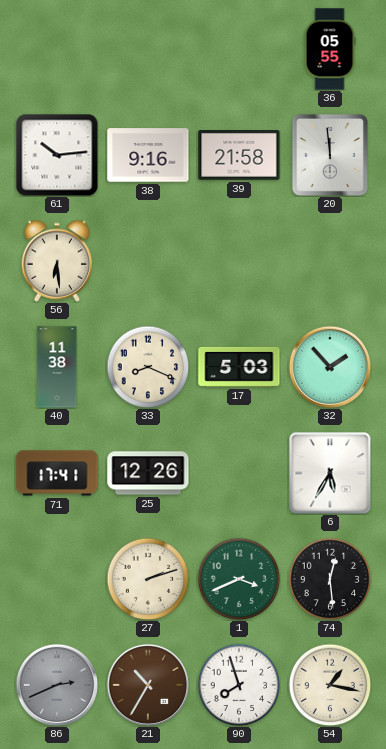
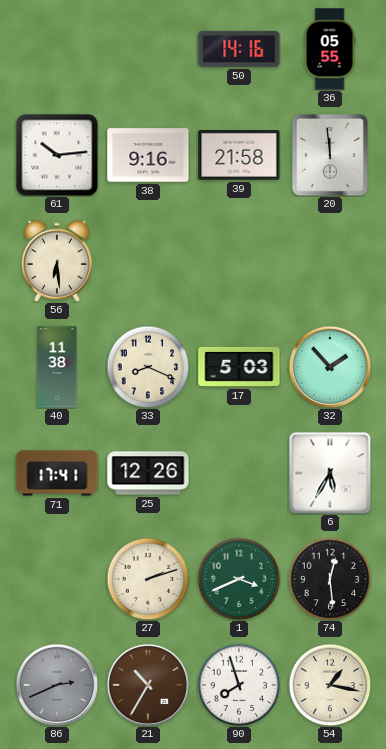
50: none -> 14:16
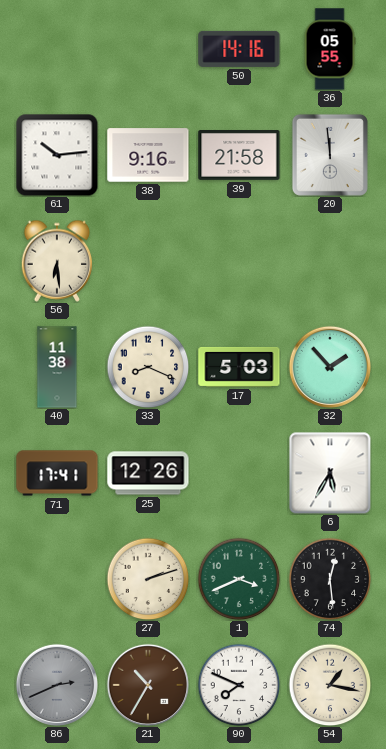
90: 7:57 -> 7:49
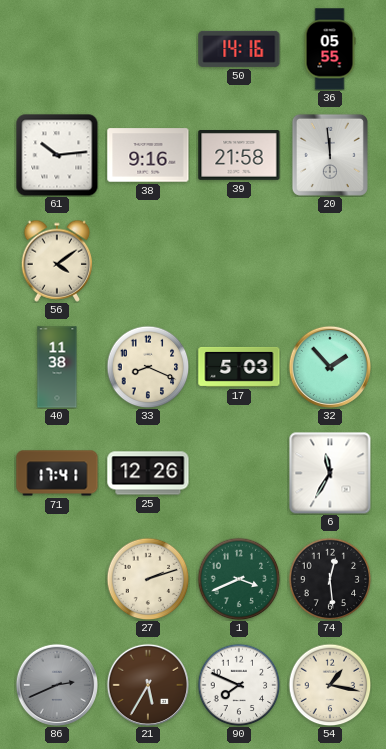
56: 6:29 -> 4:09
6: 5:35 -> 11:35
21: 10:35 -> 5:35
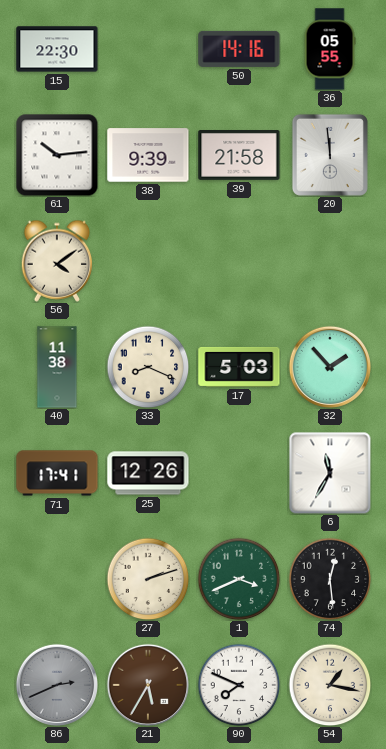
15: none -> 22:30
38: 9:16 -> 9:39
